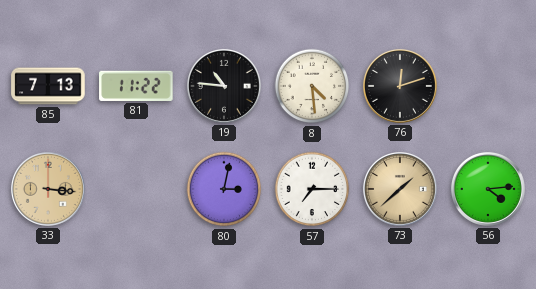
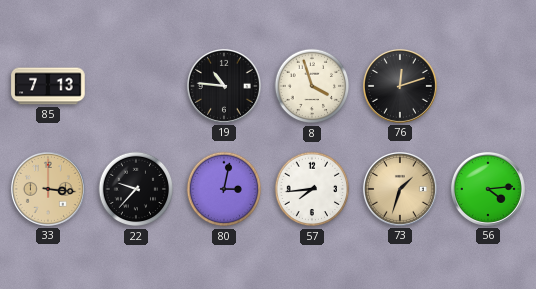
81: 11:22 -> none
8: 4:29 -> 3:57
22: none -> 9:37
57: 7:15 -> 7:44
73: 1:38 -> 1:33
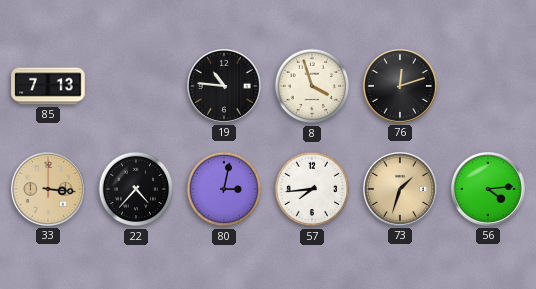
22: 9:37 -> 4:37
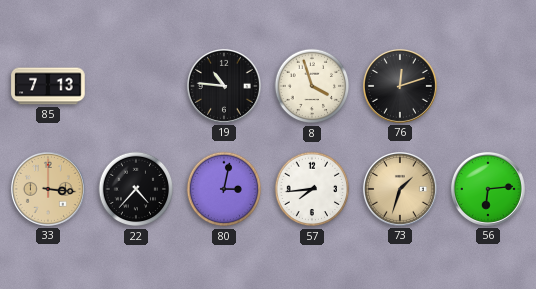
56: 4:14 -> 6:14
